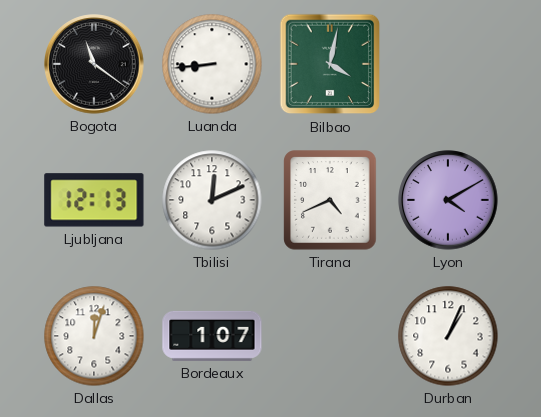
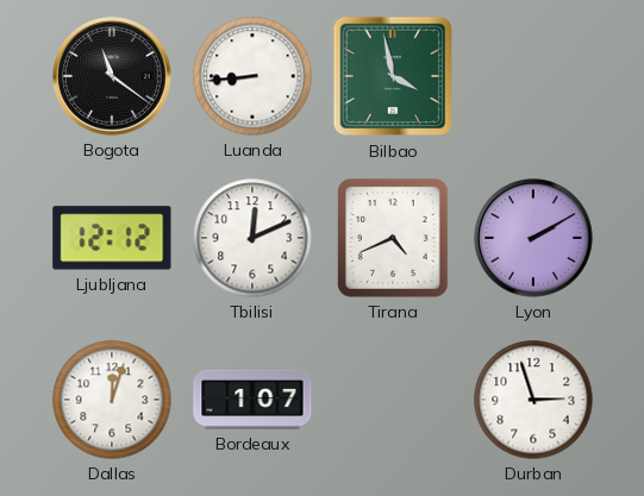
Bilbao: 4:02 -> 3:58
Ljubljana: 12:13 -> 12:12
Lyon: 4:10 -> 2:10
Durban: 1:04 -> 2:57
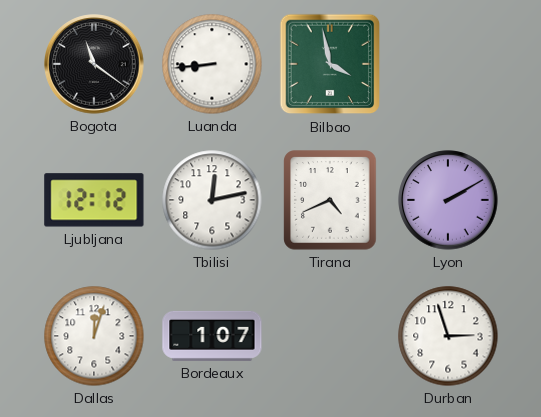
Tbilisi: 12:11 -> 12:13
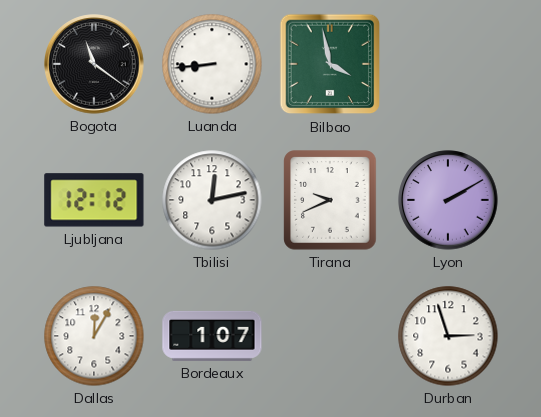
Tirana: 4:41 -> 9:41
Dallas: 12:03 -> 12:05
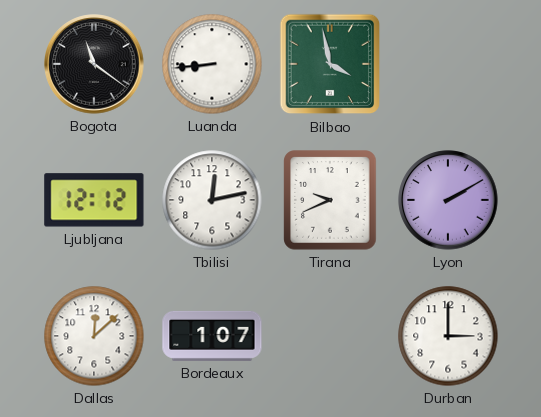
Dallas: 12:05 -> 12:08
Durban: 2:57 -> 3:00
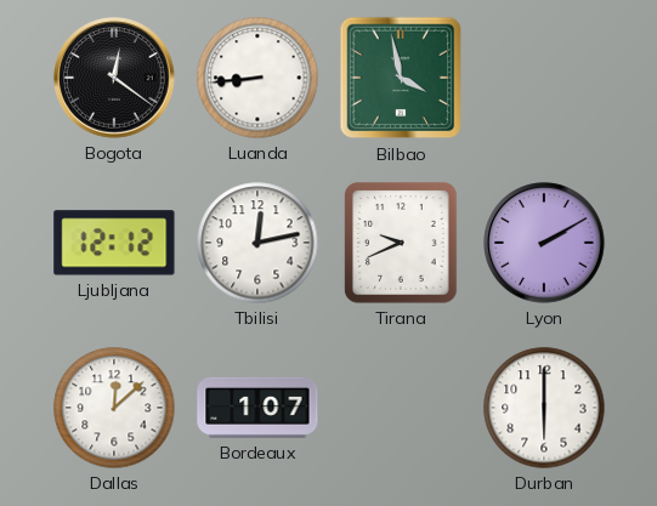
Bogota: 11:21 -> 12:21
Durban: 3:00 -> 6:00
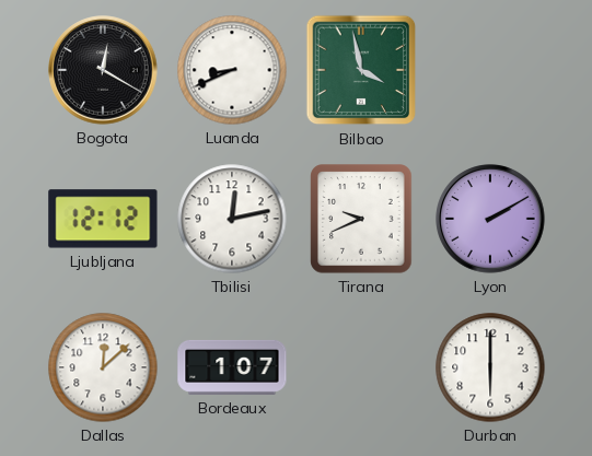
Bogota: 12:21 -> 12:20
Luanda: 8:44 -> 8:41
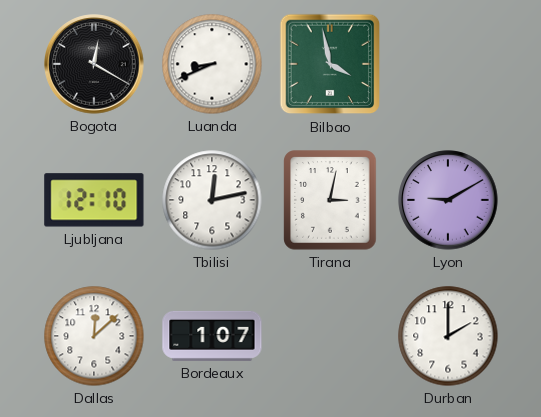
Ljubljana: 12:12 -> 12:10
Tirana: 9:41 -> 3:02
Lyon: 2:10 -> 9:10
Durban: 6:00 -> 2:00
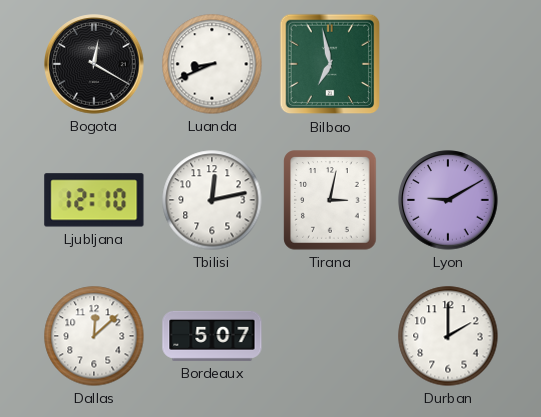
Bilbao: 3:58 -> 6:58
Bordeaux: 1:07 -> 5:07
